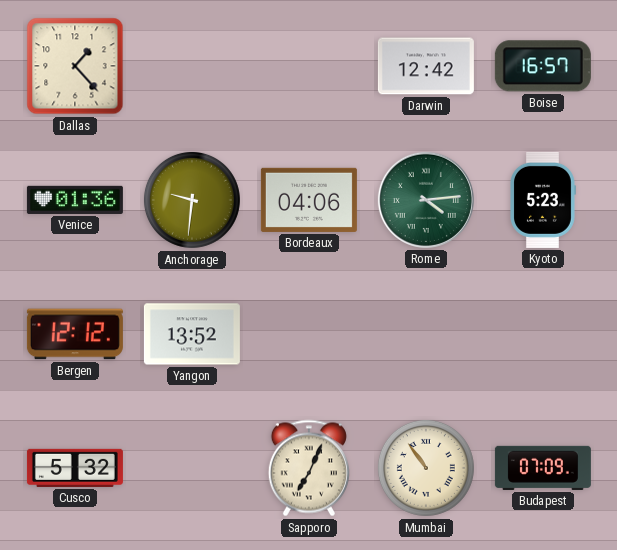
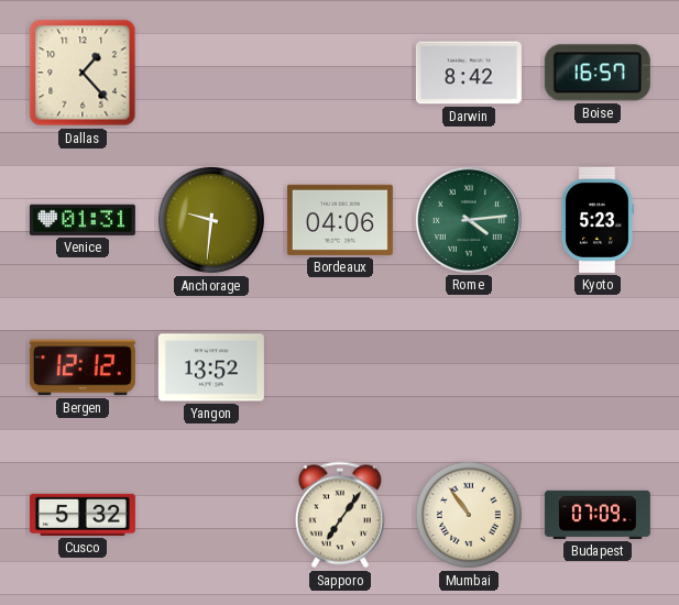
Darwin: 12:42 -> 8:42
Venice: 01:36 -> 01:31
Sapporo: 7:04 -> 7:06
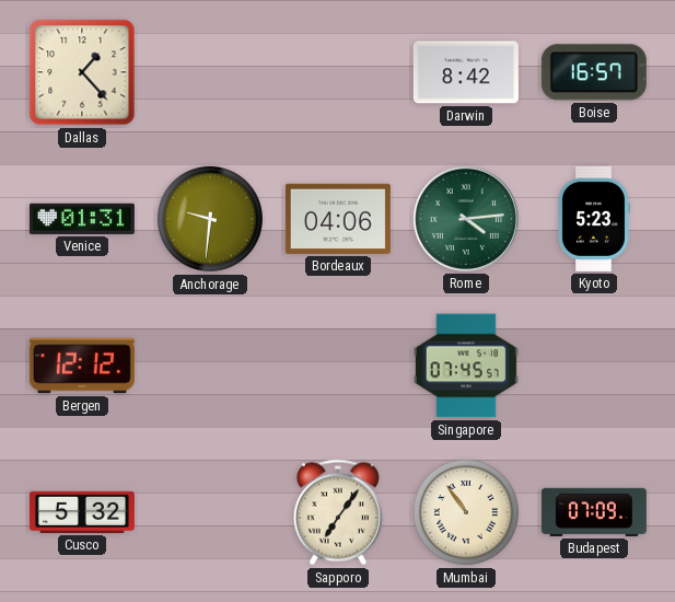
Yangon: 13:52 -> none
Singapore: none -> 07:45
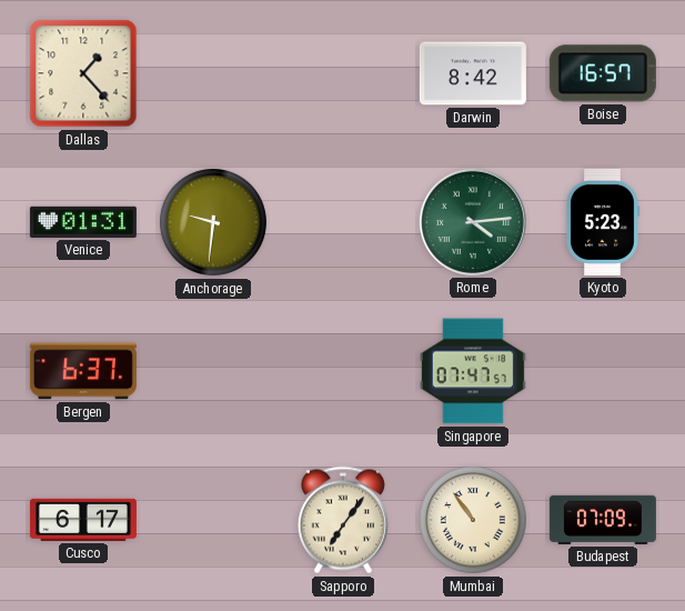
Bordeaux: 04:06 -> none
Bergen: 12:12 -> 6:37
Singapore: 07:45 -> 07:47
Cusco: 5:32 -> 6:17
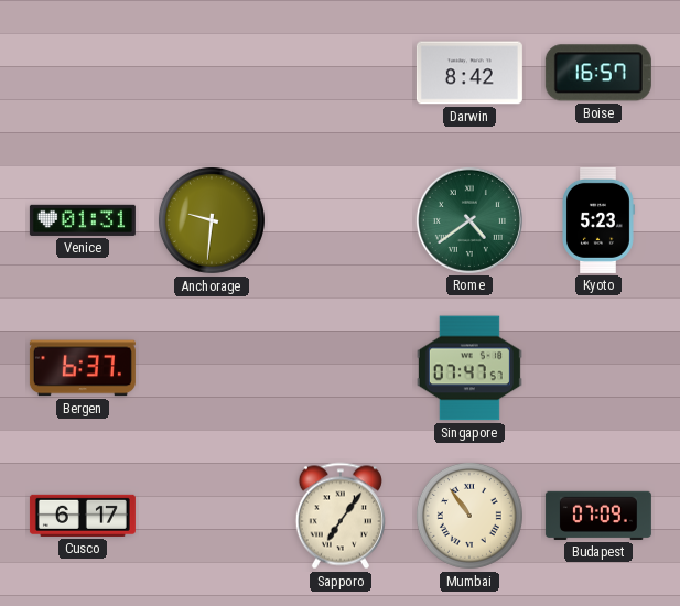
Dallas: 1:23 -> none
Rome: 4:14 -> 4:39
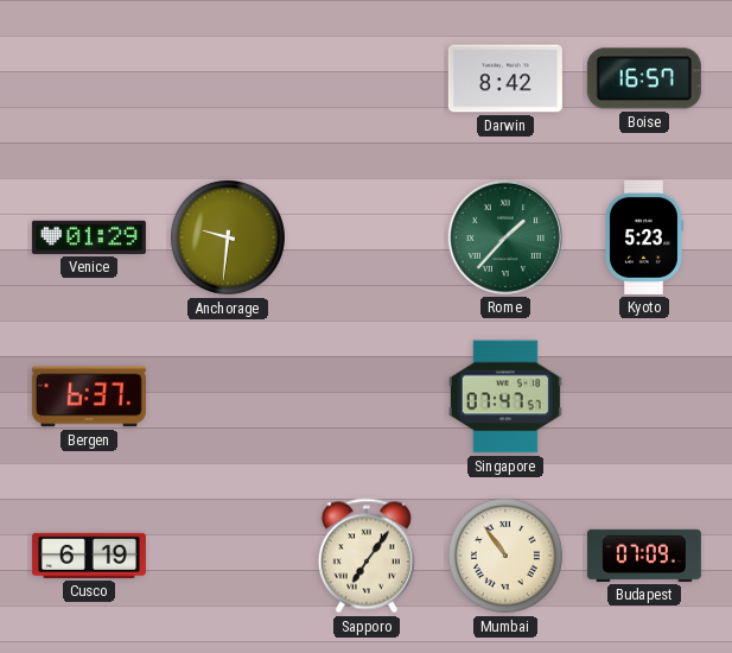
Venice: 01:31 -> 01:29
Rome: 4:39 -> 1:37
Cusco: 6:17 -> 6:19
